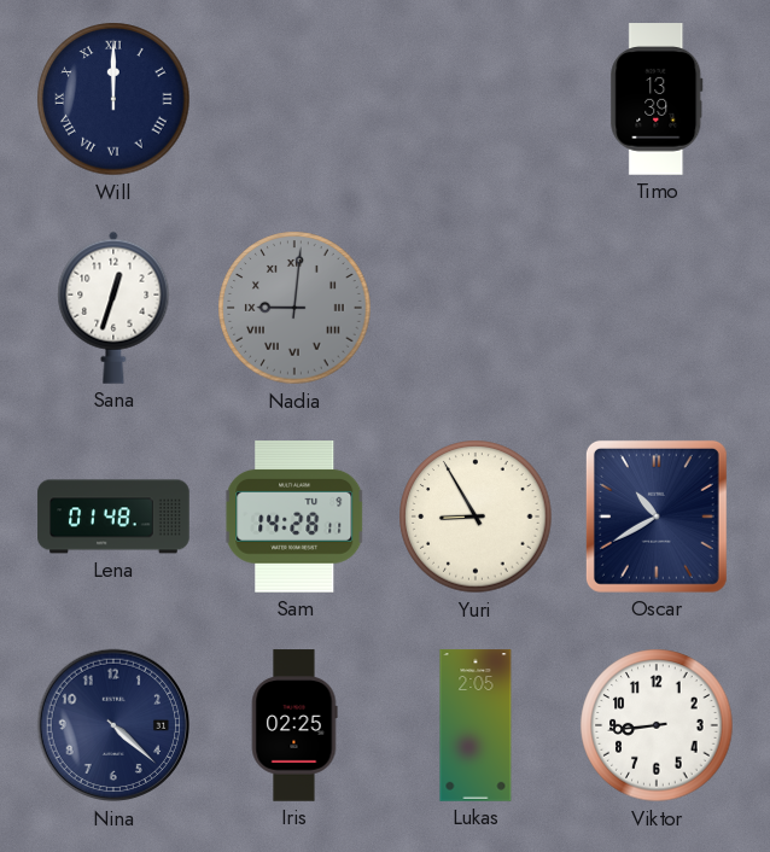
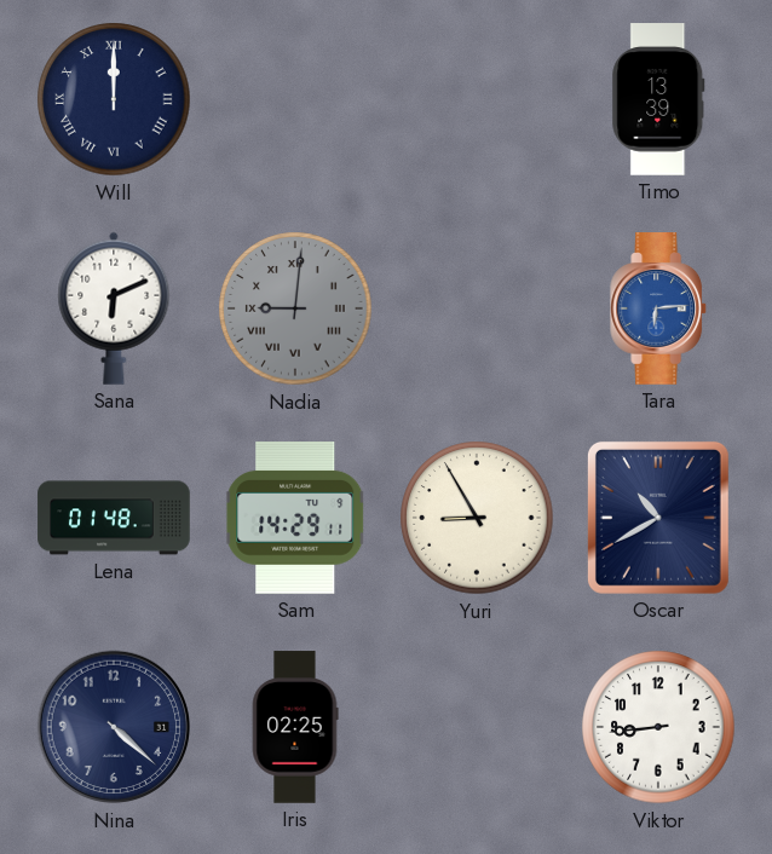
Sana: 12:33 -> 6:11
Tara: none -> 6:14
Sam: 14:28 -> 14:29
Lukas: 2:05 -> none
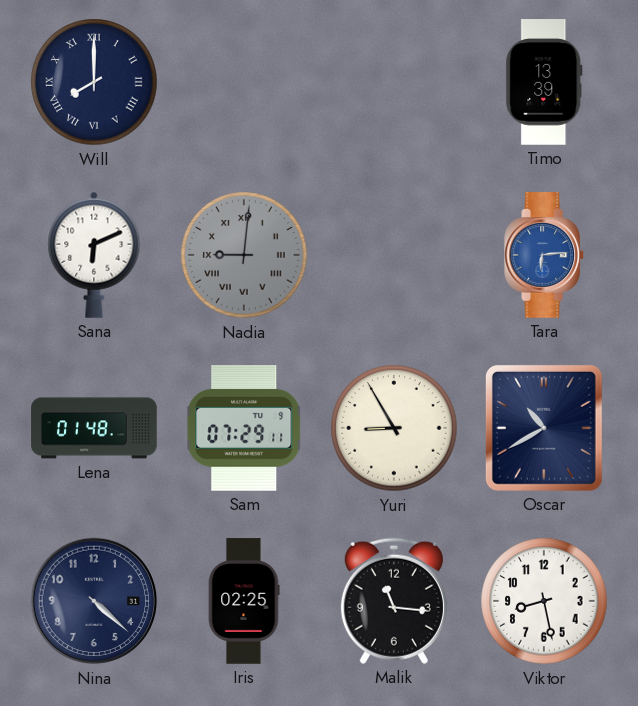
Will: 12:00 -> 8:00
Sam: 14:29 -> 07:29
Malik: none -> 11:16
Viktor: 8:44 -> 8:28
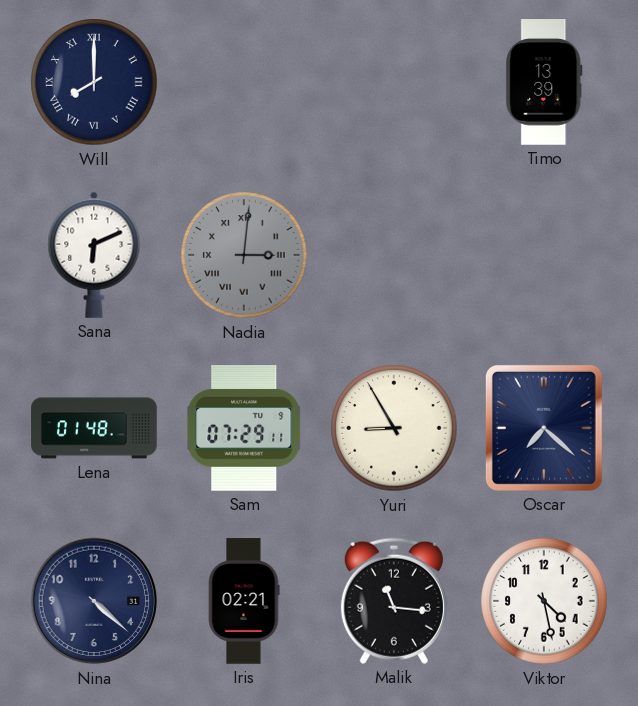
Nadia: 9:01 -> 3:01
Tara: 6:14 -> none
Oscar: 10:40 -> 7:22
Iris: 02:25 -> 02:21
Viktor: 8:28 -> 4:28
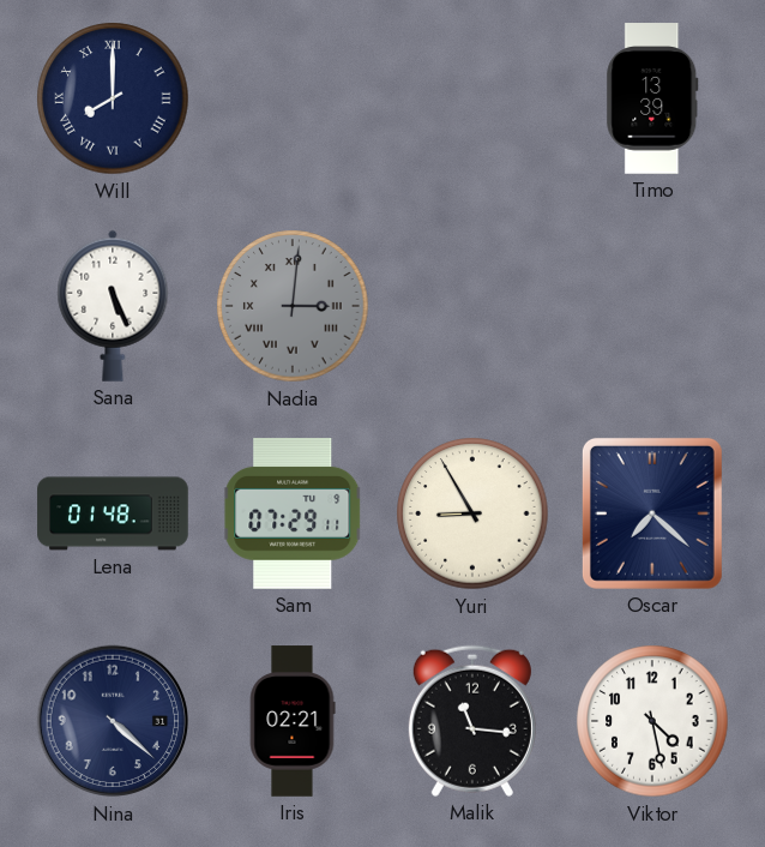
Sana: 6:11 -> 5:26
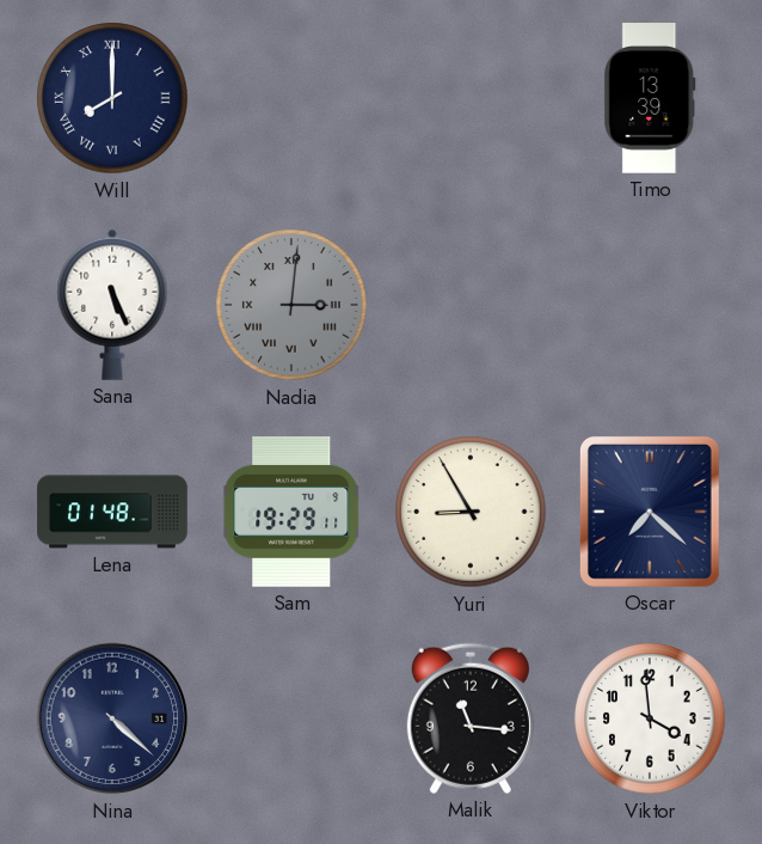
Sam: 07:29 -> 19:29
Iris: 02:21 -> none
Viktor: 4:28 -> 3:59
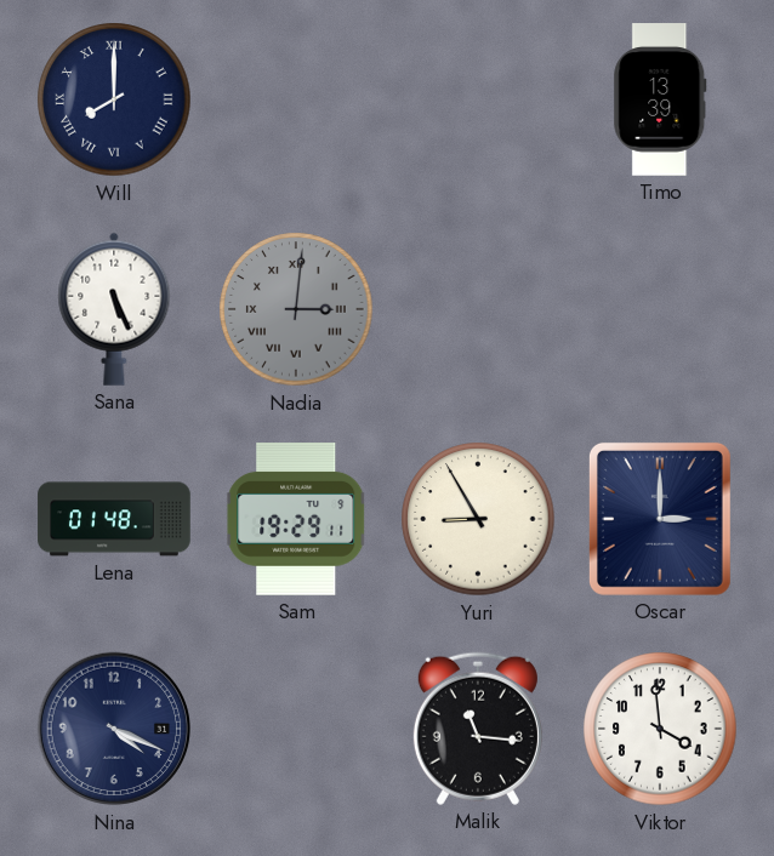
Oscar: 7:22 -> 3:00
Nina: 4:22 -> 4:19
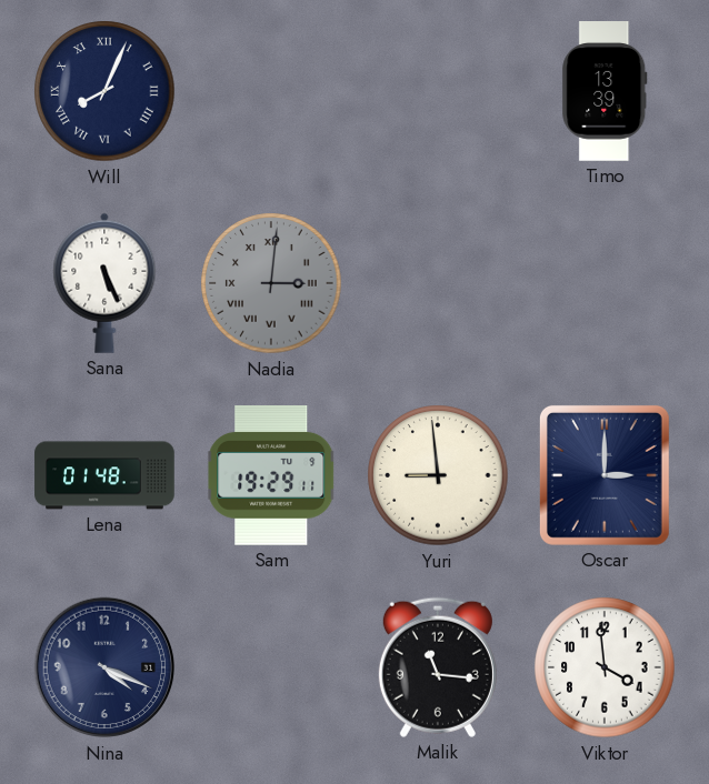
Will: 8:00 -> 8:04
Yuri: 8:55 -> 8:59
